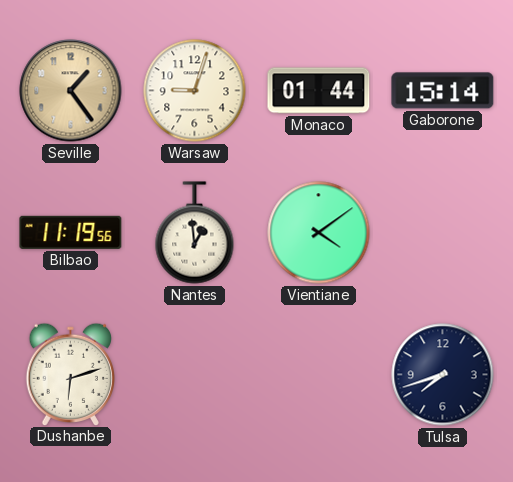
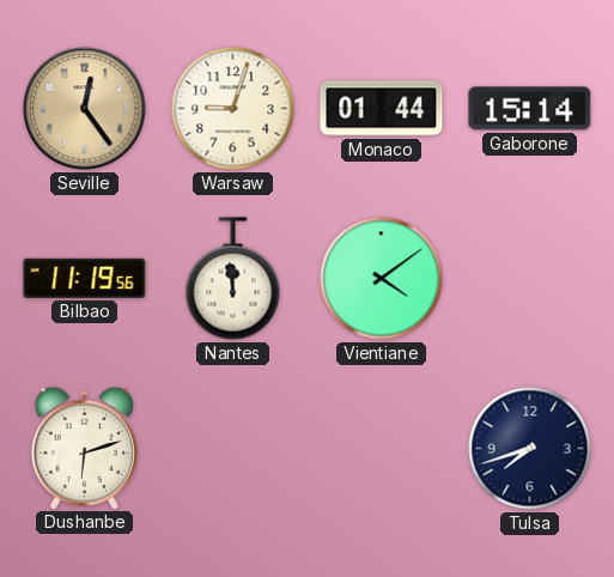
Seville: 1:24 -> 12:24
Nantes: 12:59 -> 11:59
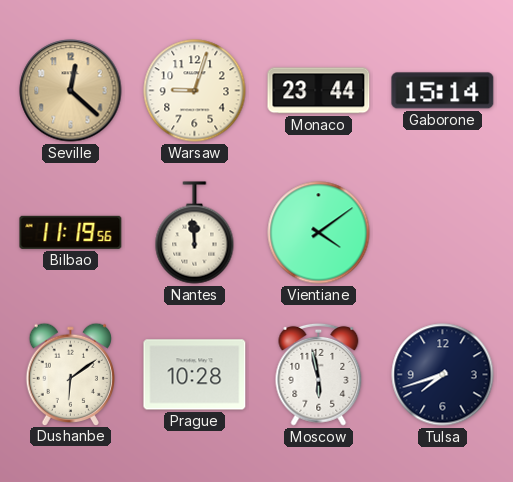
Seville: 12:24 -> 12:22
Monaco: 01:44 -> 23:44
Dushanbe: 6:12 -> 6:09
Prague: none -> 10:28
Moscow: none -> 5:58
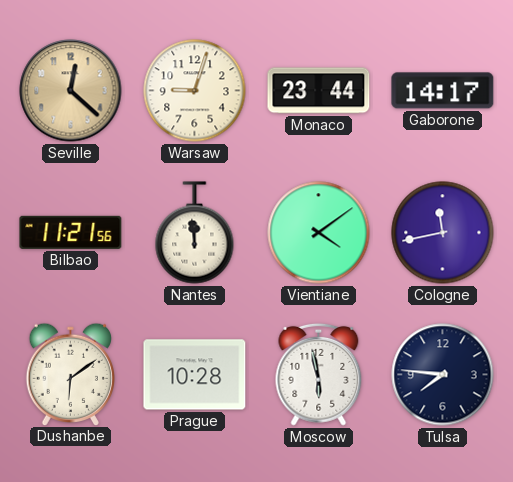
Gaborone: 15:14 -> 14:17
Bilbao: 11:19 -> 11:21
Cologne: none -> 11:43
Tulsa: 7:42 -> 7:46
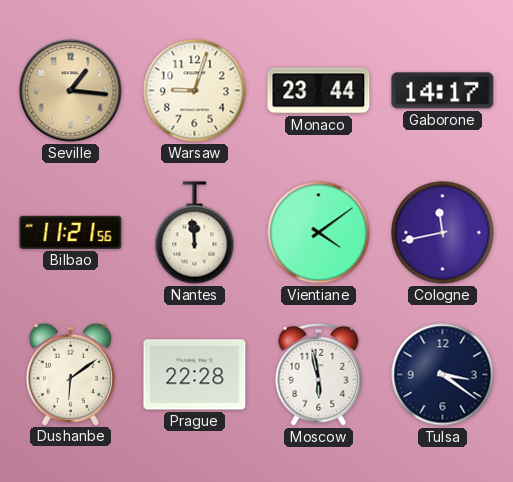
Seville: 12:22 -> 1:16
Prague: 10:28 -> 22:28
Tulsa: 7:46 -> 3:21
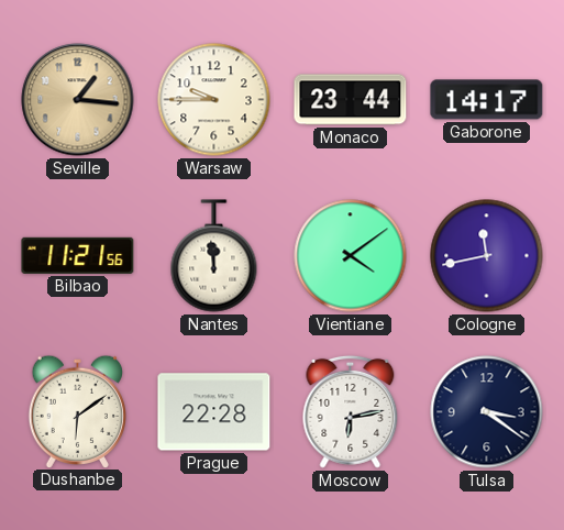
Warsaw: 9:03 -> 9:45
Moscow: 5:58 -> 6:13
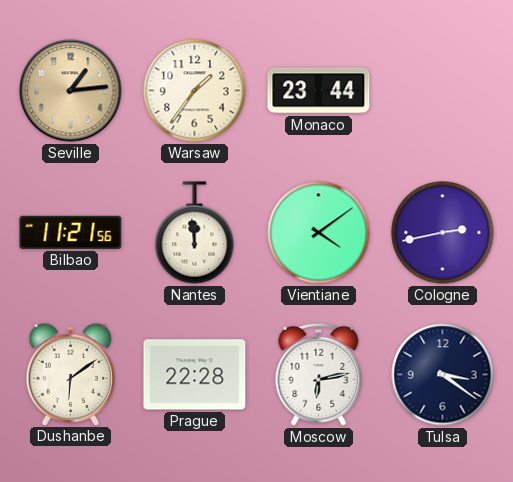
Seville: 1:16 -> 1:14
Warsaw: 9:45 -> 1:36
Gaborone: 14:17 -> none
Cologne: 11:43 -> 2:43
